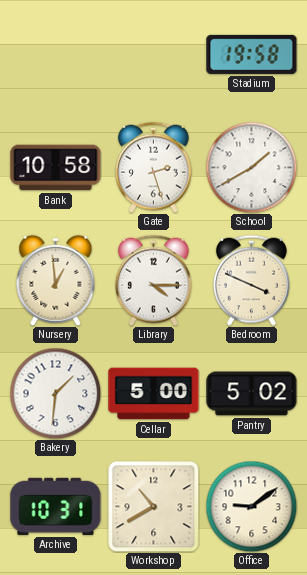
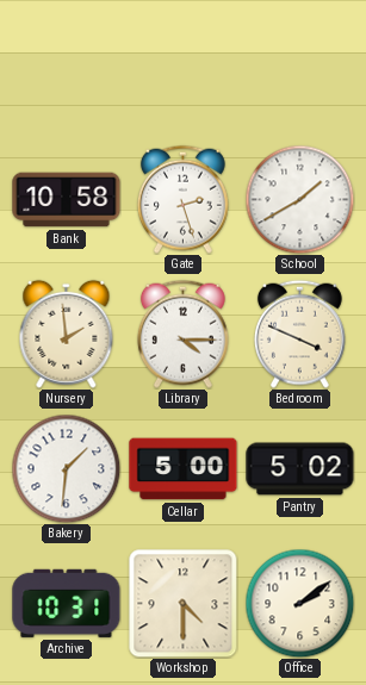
Stadium: 19:58 -> none
Nursery: 12:59 -> 1:59
Workshop: 10:40 -> 4:30
Office: 9:09 -> 2:09
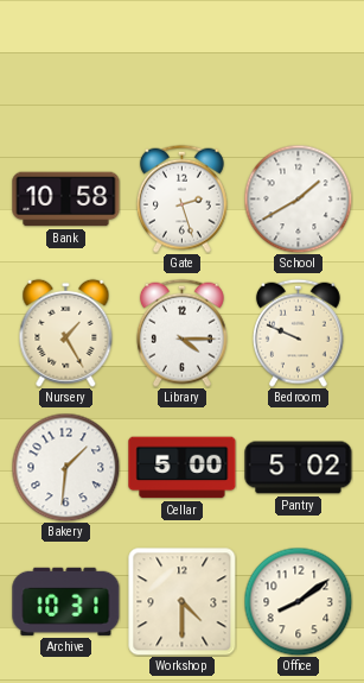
Nursery: 1:59 -> 1:25
Bedroom: 3:49 -> 9:49
Office: 2:09 -> 8:09
